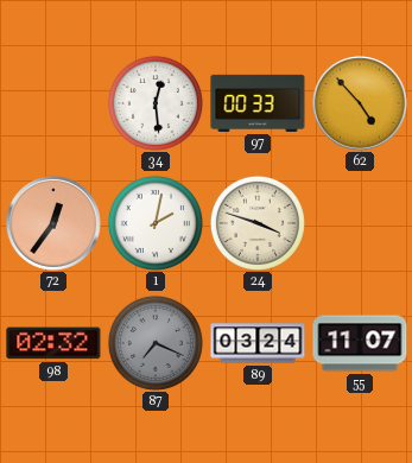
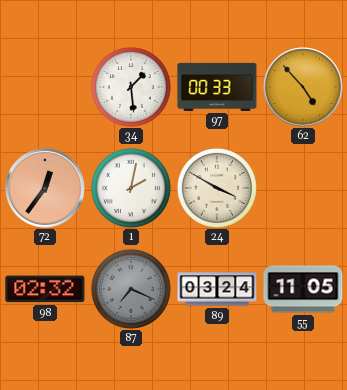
34: 12:29 -> 1:29
24: 3:48 -> 3:50
55: 11:07 -> 11:05
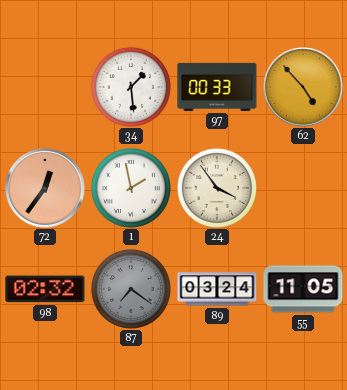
1: 2:02 -> 1:58
24: 3:50 -> 3:54
87: 7:19 -> 7:21
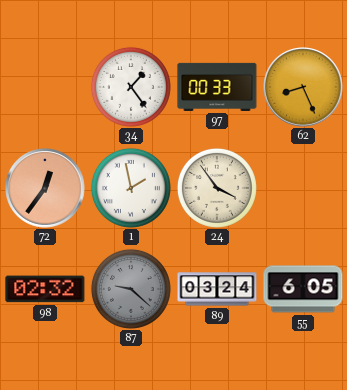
34: 1:29 -> 1:24
62: 4:53 -> 8:26
87: 7:21 -> 9:22
55: 11:05 -> 6:05
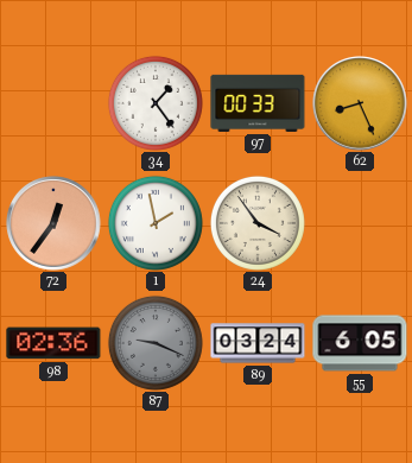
98: 02:32 -> 02:36
87: 9:22 -> 9:19
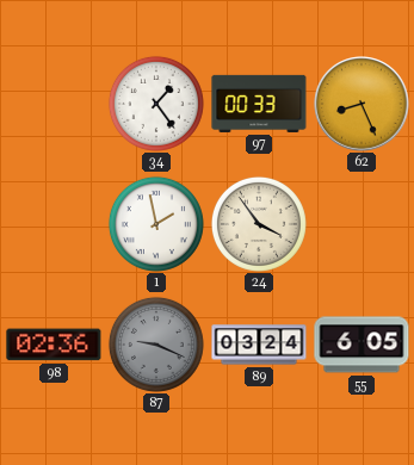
72: 12:36 -> none
